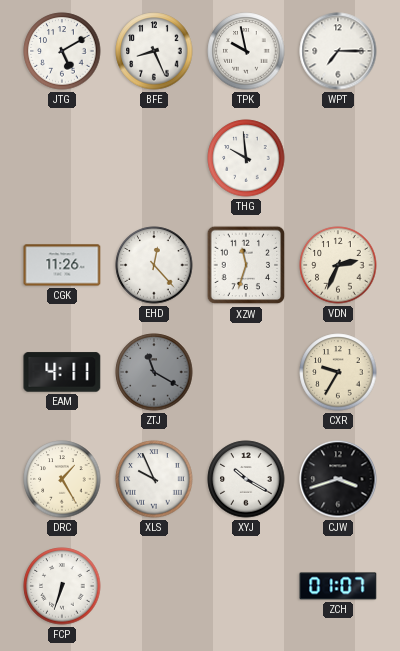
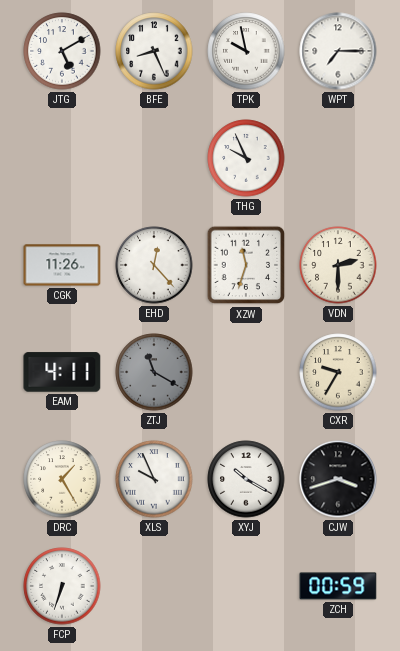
THG: 9:59 -> 9:56
VDN: 2:34 -> 2:30
ZCH: 01:07 -> 00:59
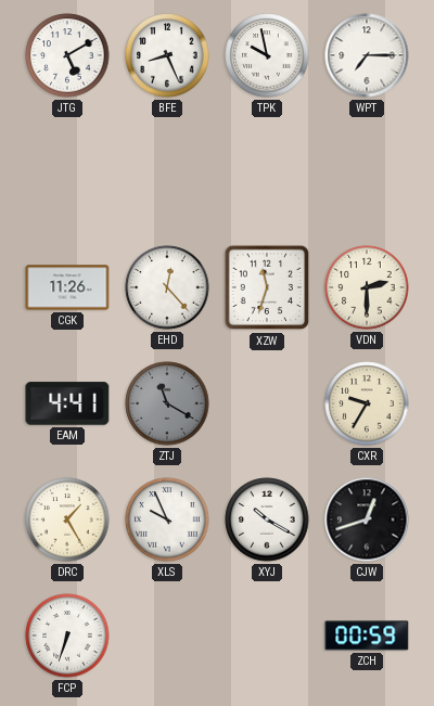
THG: 9:56 -> none
EAM: 4:11 -> 4:41
CJW: 3:42 -> 12:42
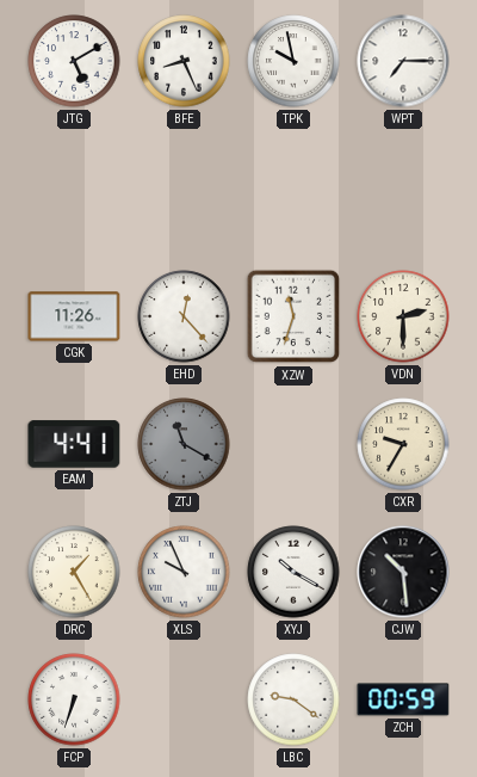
CJW: 12:42 -> 10:29
LBC: none -> 9:21
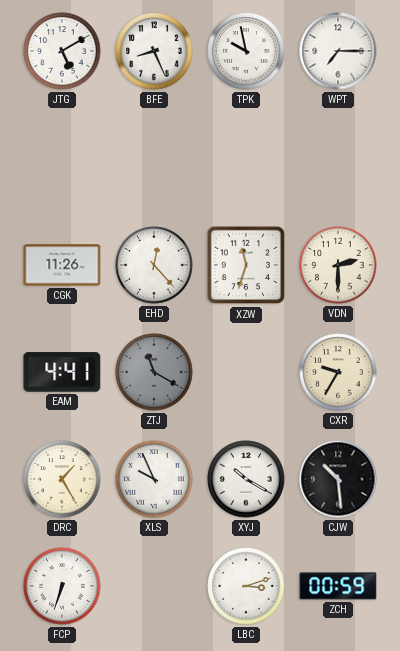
LBC: 9:21 -> 3:12
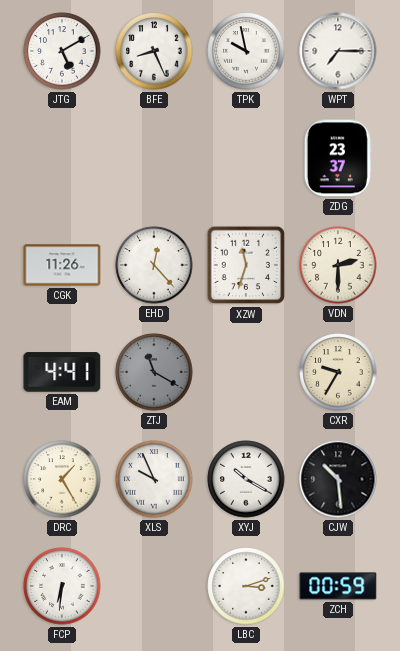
ZDG: none -> 23:37
FCP: 6:33 -> 6:31
